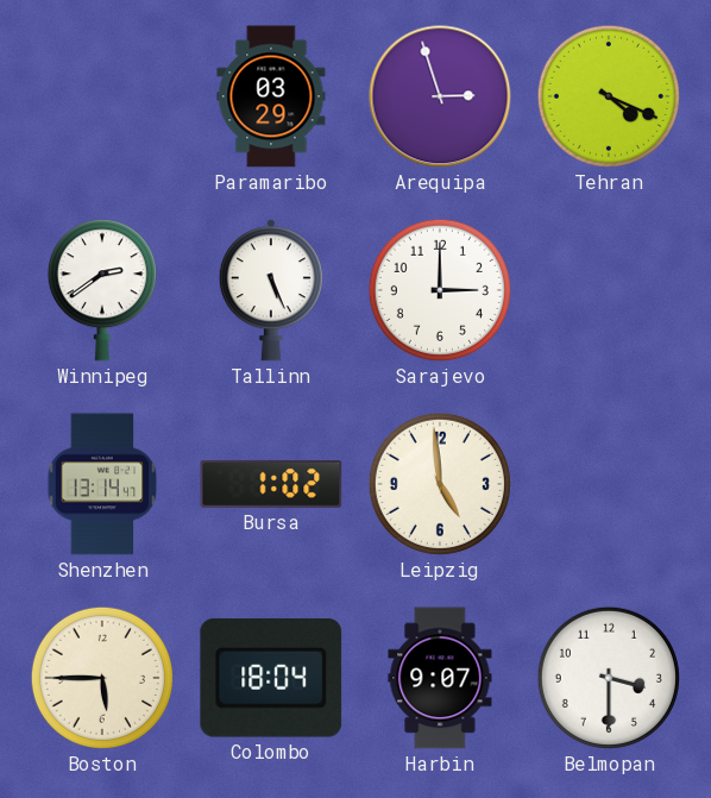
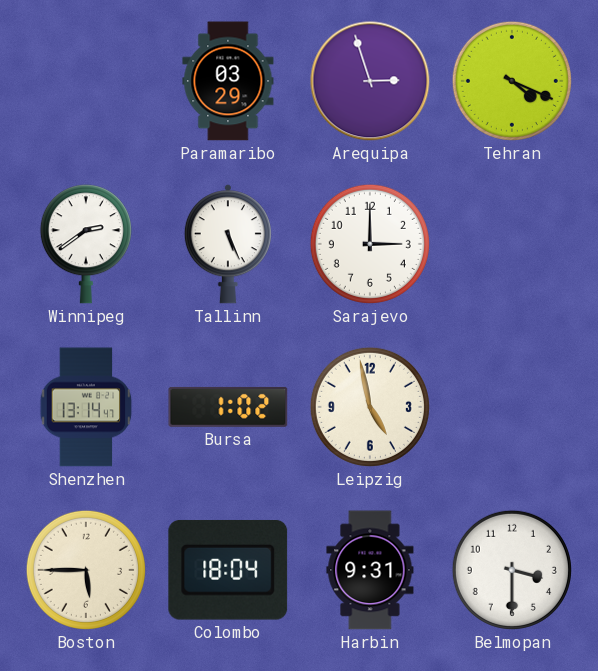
Leipzig: 4:59 -> 4:58
Harbin: 9:07 -> 9:31
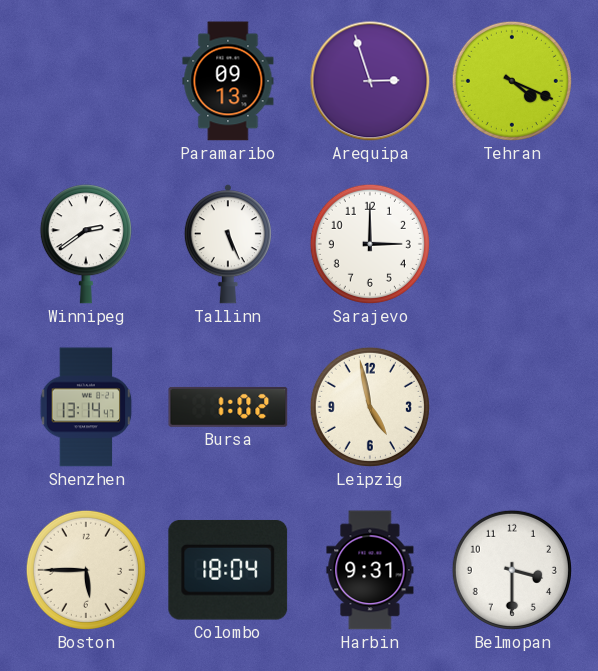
Paramaribo: 03:29 -> 09:13
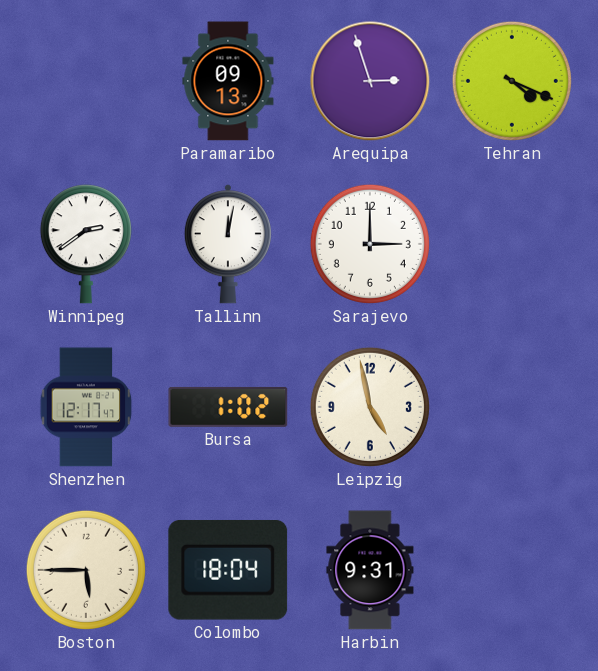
Tallinn: 5:26 -> 12:02
Shenzhen: 13:14 -> 12:17
Belmopan: 3:30 -> none
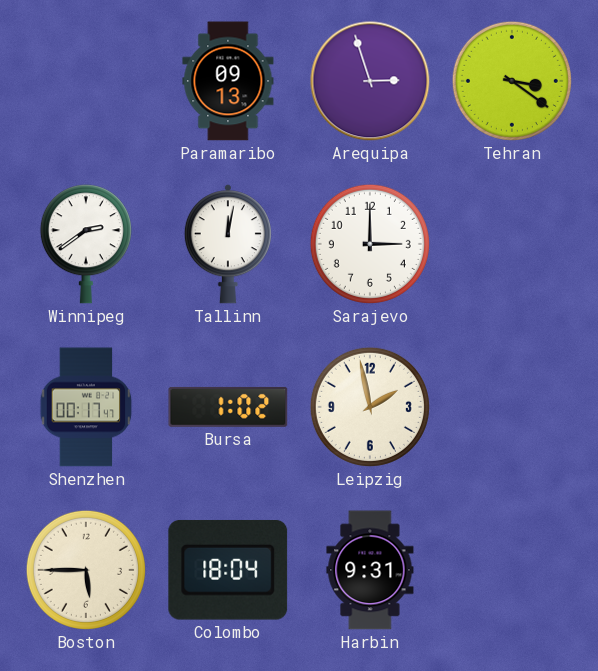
Tehran: 4:19 -> 3:21
Shenzhen: 12:17 -> 00:17
Leipzig: 4:58 -> 1:58
